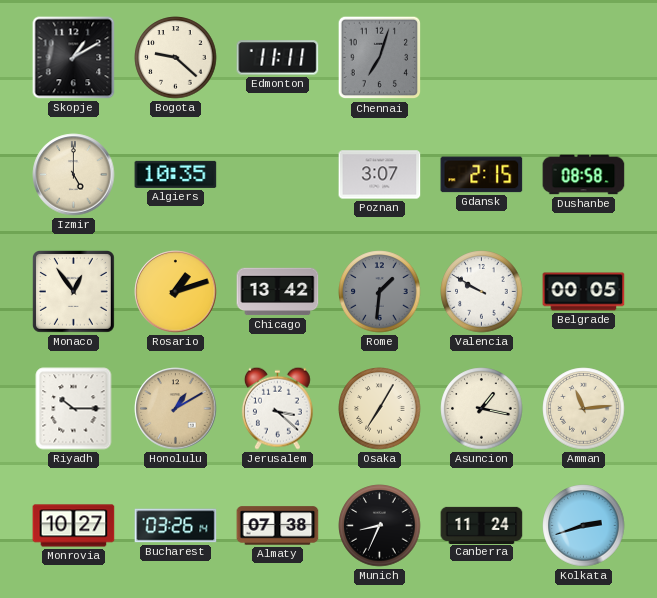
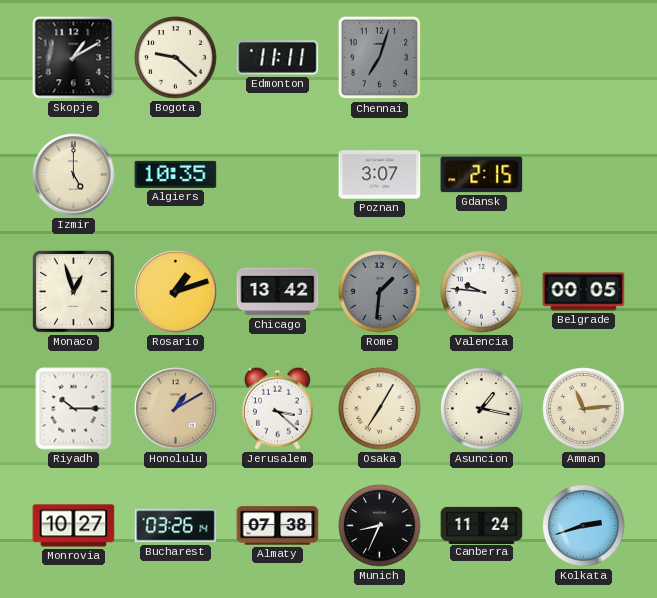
Dushanbe: 08:58 -> none
Monaco: 12:54 -> 12:57
Valencia: 9:50 -> 9:46
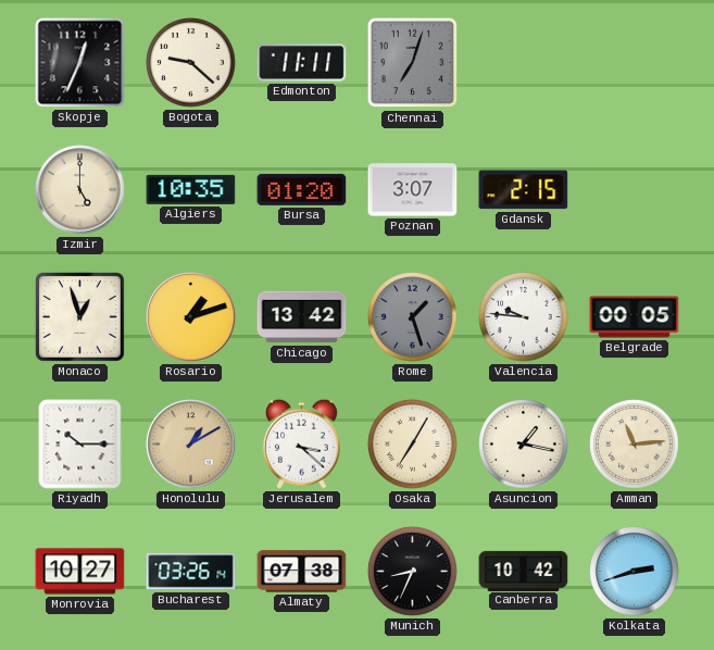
Skopje: 1:10 -> 12:34
Bursa: none -> 01:20
Rome: 1:31 -> 1:27
Canberra: 11:24 -> 10:42
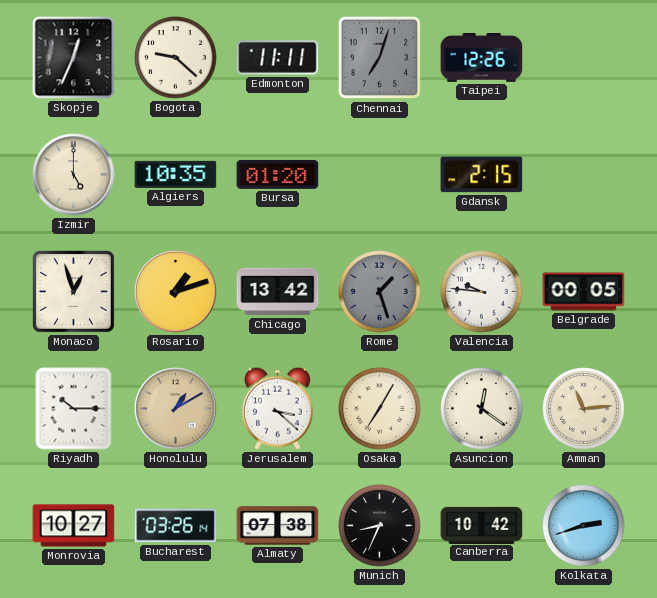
Taipei: none -> 12:26
Poznan: 3:07 -> none
Asuncion: 1:17 -> 12:21
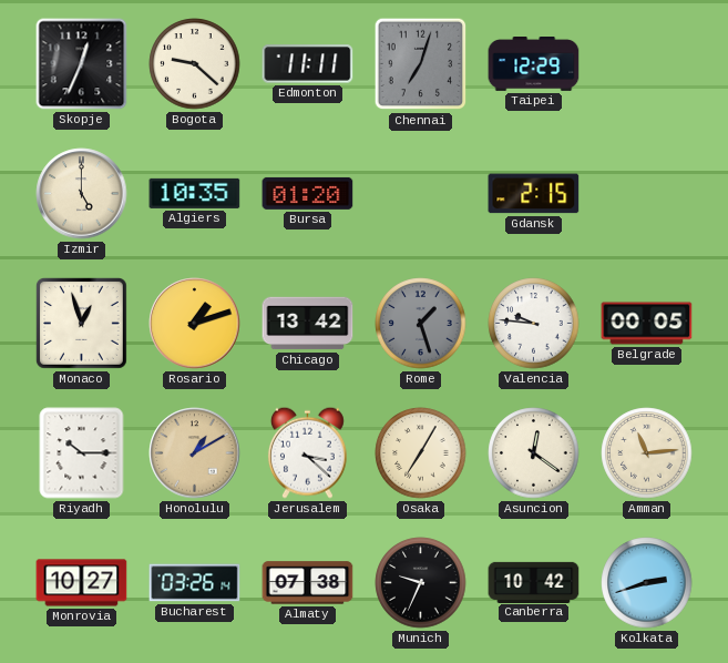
Taipei: 12:26 -> 12:29
Munich: 8:34 -> 9:34
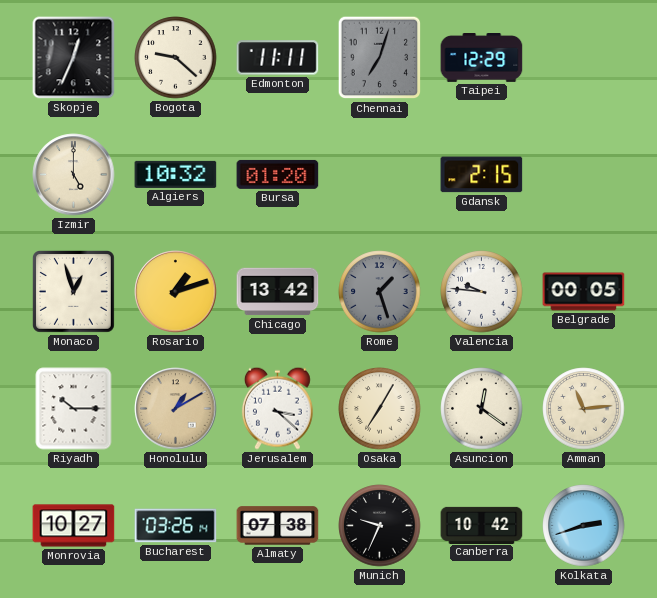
Algiers: 10:35 -> 10:32
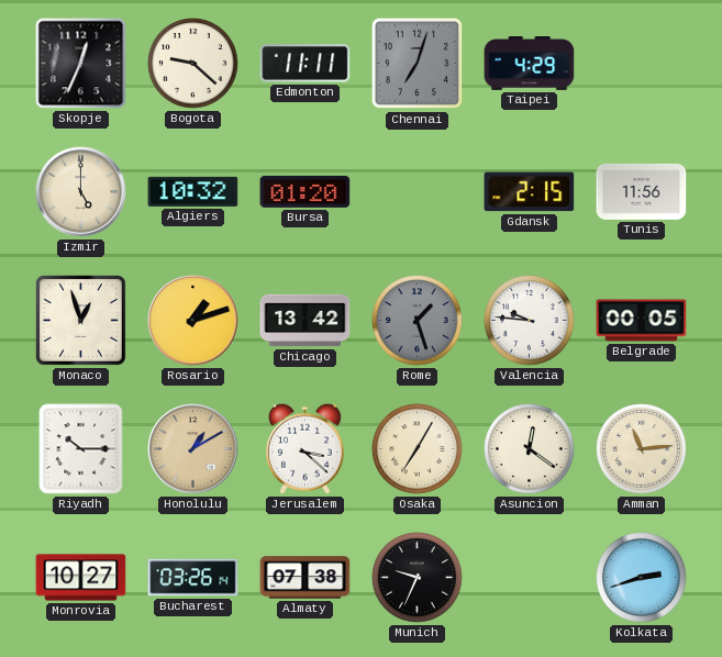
Taipei: 12:29 -> 4:29
Tunis: none -> 11:56
Canberra: 10:42 -> none
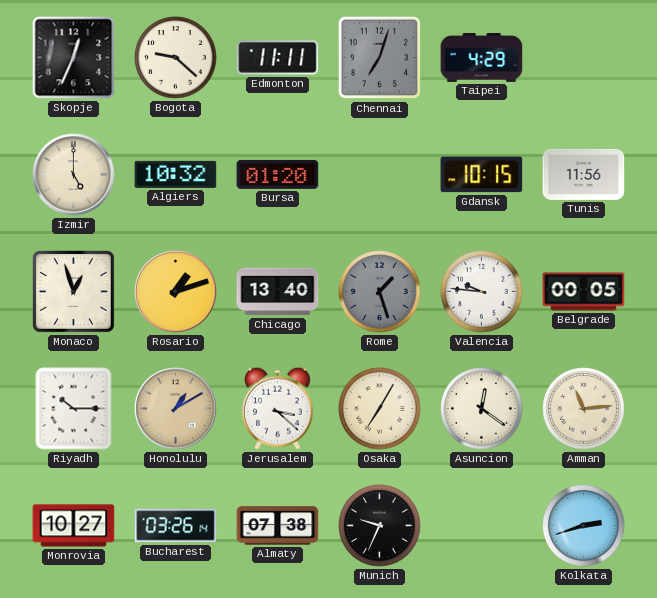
Gdansk: 2:15 -> 10:15
Chicago: 13:42 -> 13:40
